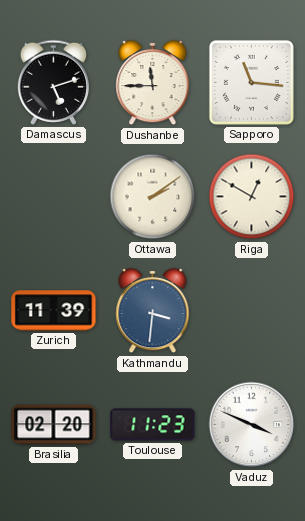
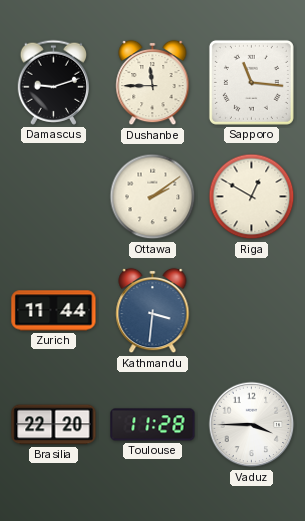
Damascus: 5:12 -> 9:12
Zurich: 11:39 -> 11:44
Brasilia: 02:20 -> 22:20
Toulouse: 11:23 -> 11:28
Vaduz: 3:49 -> 3:45
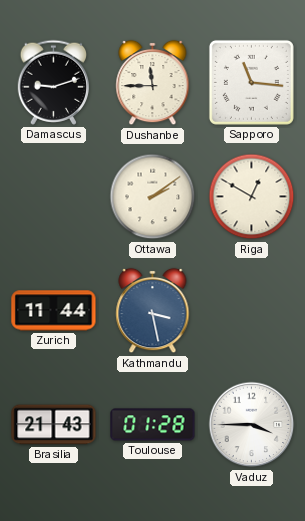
Kathmandu: 3:31 -> 3:28
Brasilia: 22:20 -> 21:43
Toulouse: 11:28 -> 01:28
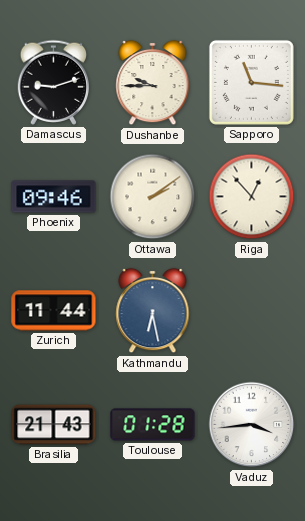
Dushanbe: 11:45 -> 9:45
Phoenix: none -> 09:46
Riga: 12:50 -> 12:53
Kathmandu: 3:28 -> 6:28
Vaduz: 3:45 -> 3:44
